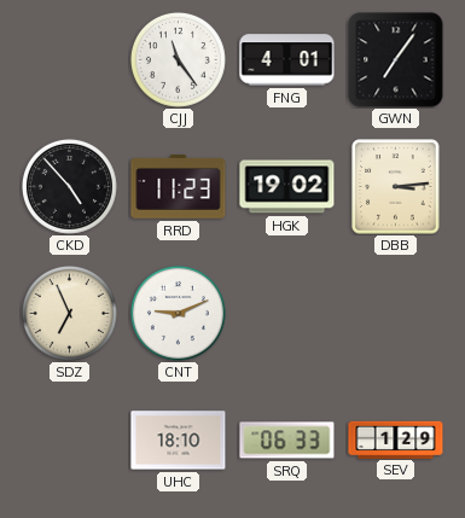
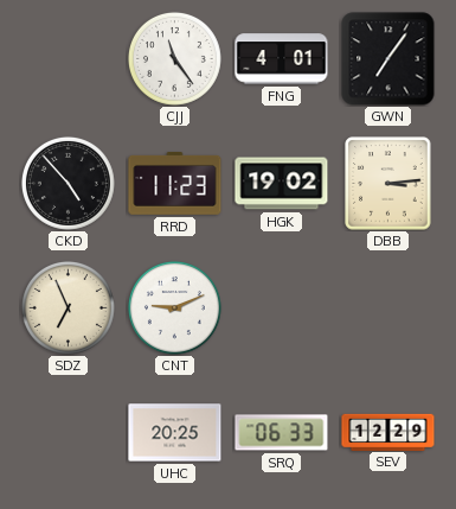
UHC: 18:10 -> 20:25
SEV: 1:29 -> 12:29
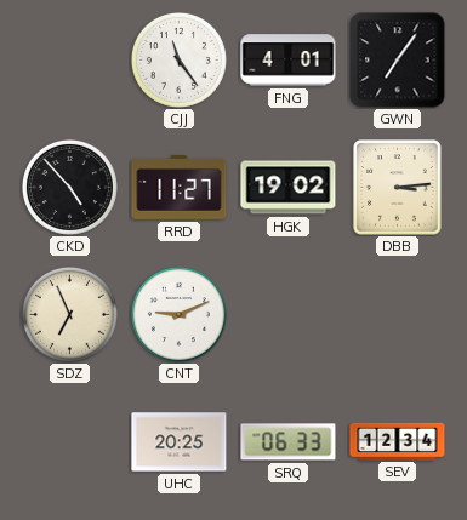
RRD: 11:23 -> 11:27
SEV: 12:29 -> 12:34
